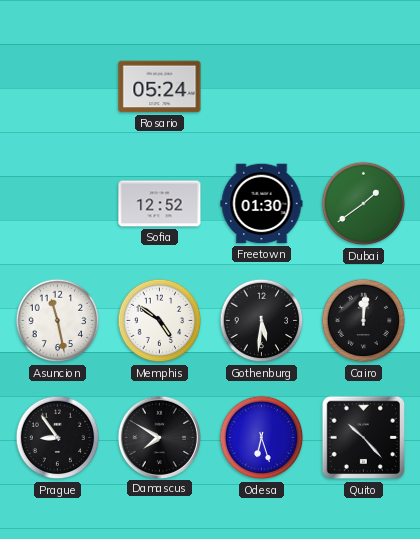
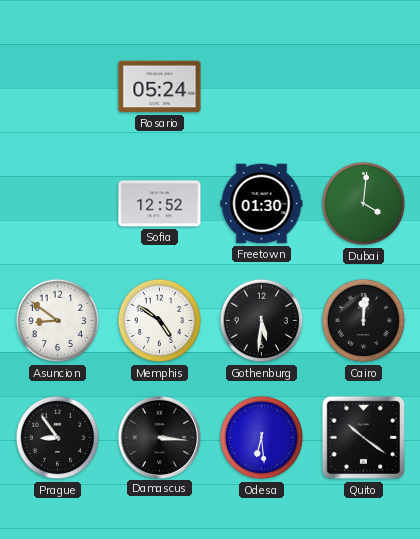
Dubai: 1:39 -> 4:01
Asuncion: 11:28 -> 8:51
Damascus: 7:50 -> 3:16
Odesa: 6:27 -> 6:29
Quito: 10:23 -> 10:21
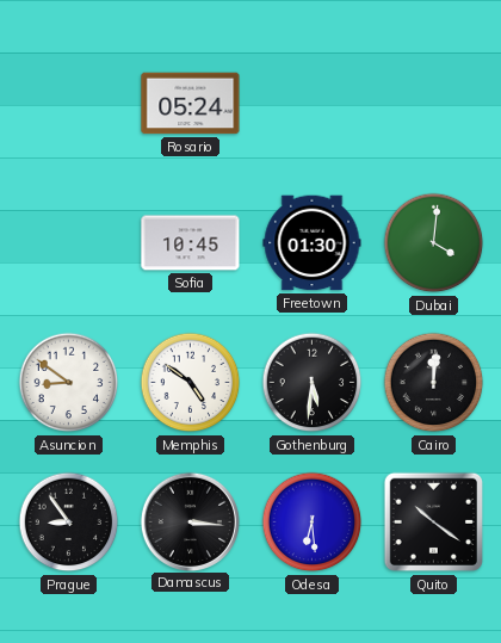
Sofia: 12:52 -> 10:45
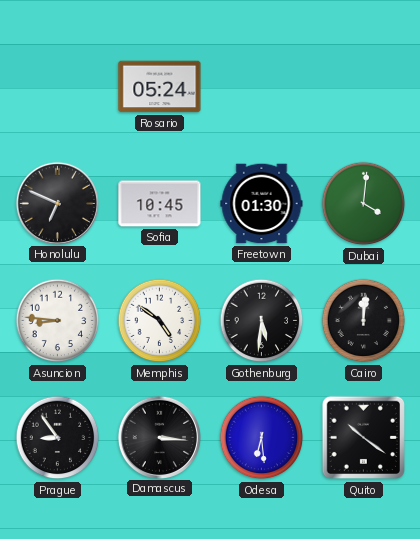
Honolulu: none -> 6:49
Asuncion: 8:51 -> 8:46
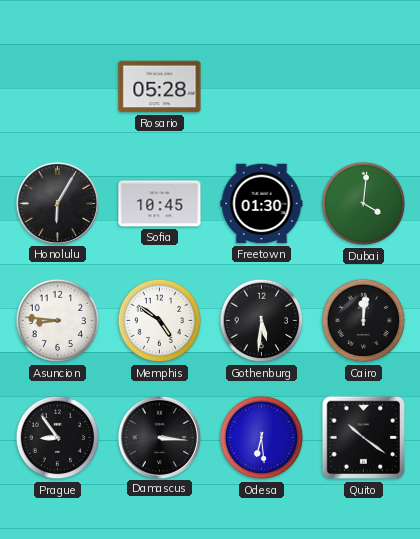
Rosario: 05:24 -> 05:28
Honolulu: 6:49 -> 6:05
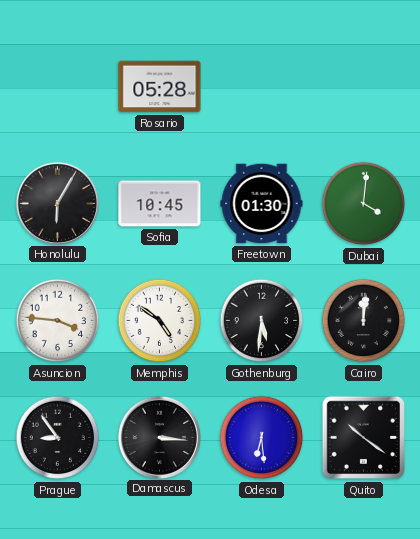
Asuncion: 8:46 -> 3:46
